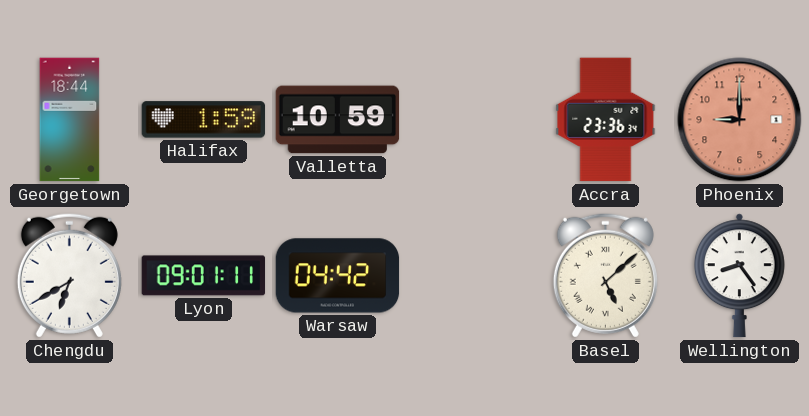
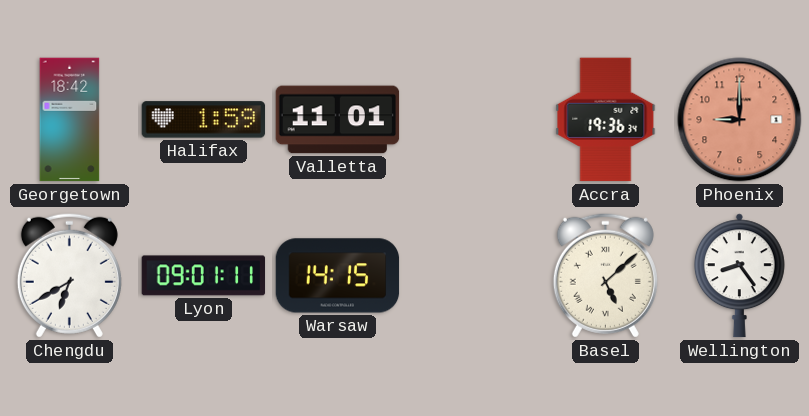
Georgetown: 18:44 -> 18:42
Valletta: 10:59 -> 11:01
Accra: 23:36 -> 19:36
Warsaw: 04:42 -> 14:15
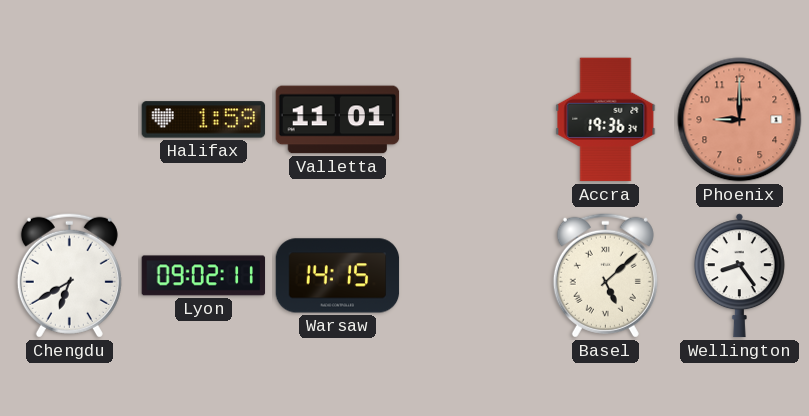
Georgetown: 18:42 -> none
Lyon: 09:01 -> 09:02
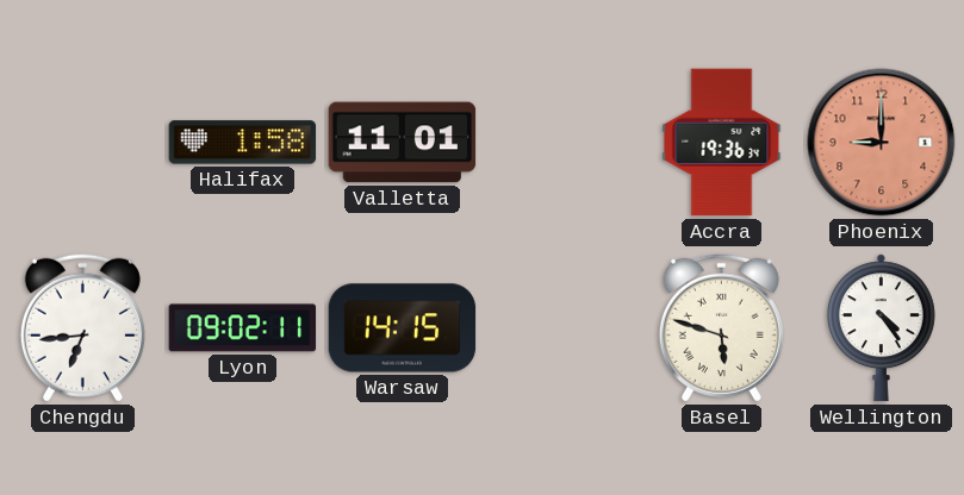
Halifax: 1:59 -> 1:58
Chengdu: 6:40 -> 6:44
Basel: 5:08 -> 5:48
Wellington: 8:24 -> 4:24
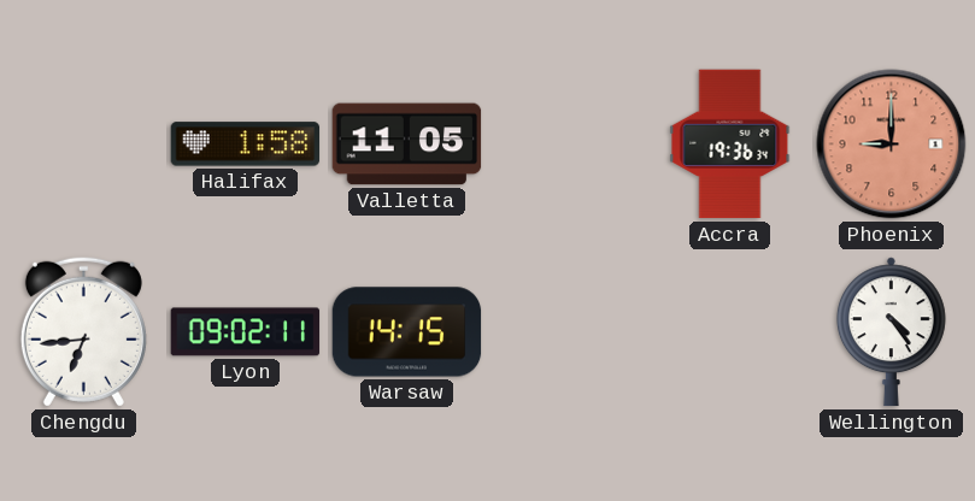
Valletta: 11:01 -> 11:05
Basel: 5:48 -> none
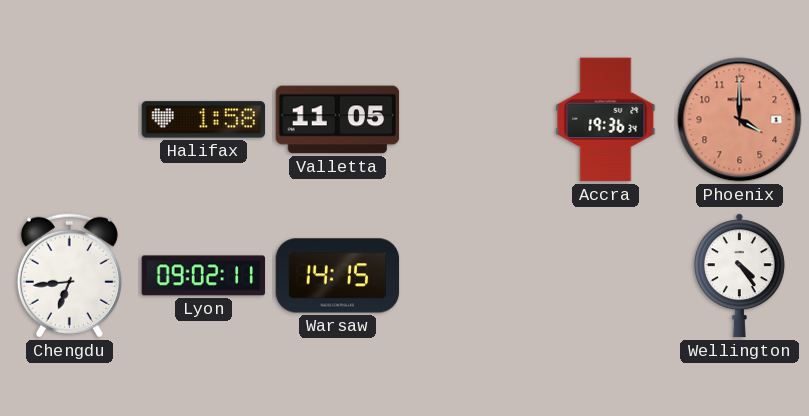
Phoenix: 9:00 -> 4:00
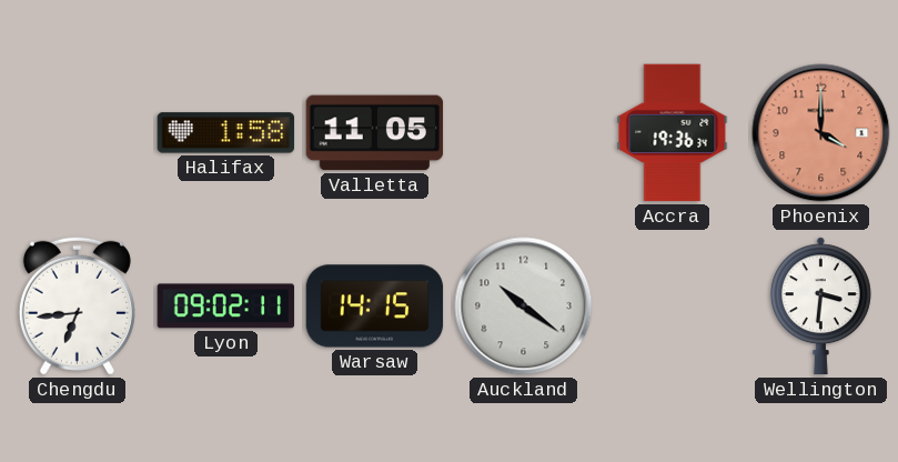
Auckland: none -> 10:21
Wellington: 4:24 -> 3:31
